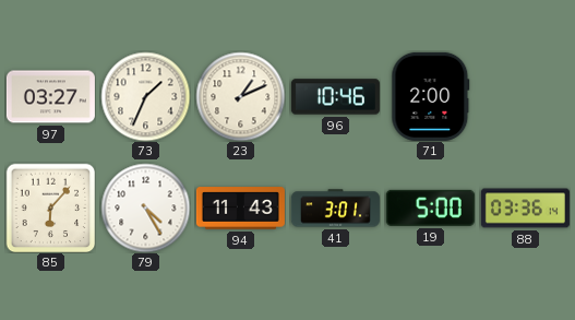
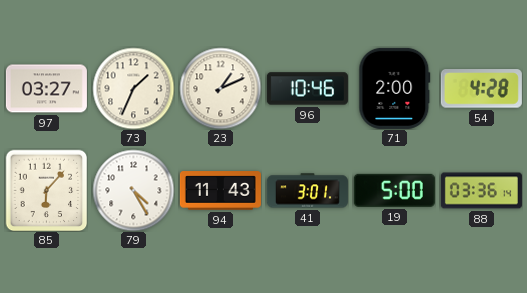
54: none -> 4:28
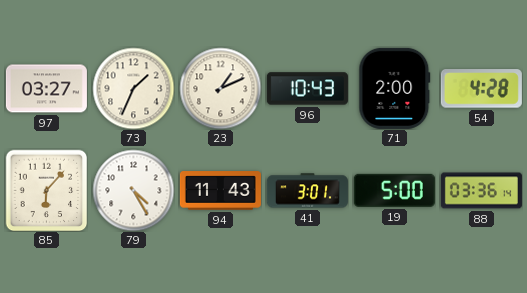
96: 10:46 -> 10:43
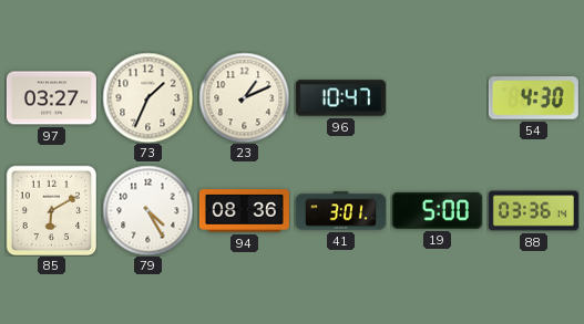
96: 10:43 -> 10:47
71: 2:00 -> none
54: 4:28 -> 4:30
85: 6:07 -> 6:10
94: 11:43 -> 08:36
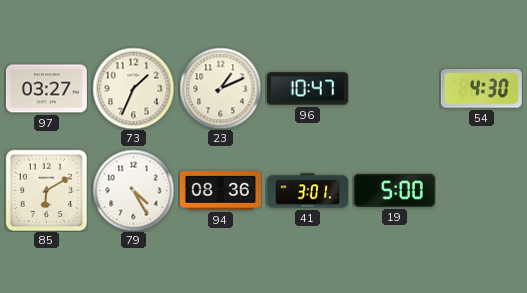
88: 03:36 -> none
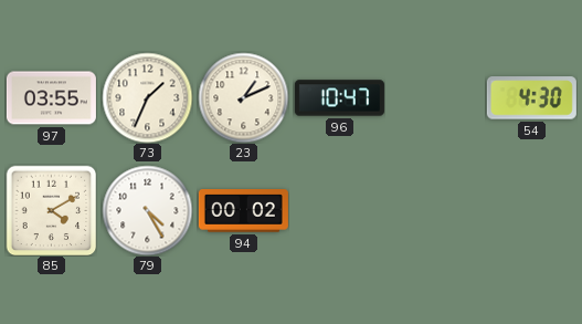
97: 03:27 -> 03:55
85: 6:10 -> 4:10
94: 08:36 -> 00:02
41: 3:01 -> none
19: 5:00 -> none
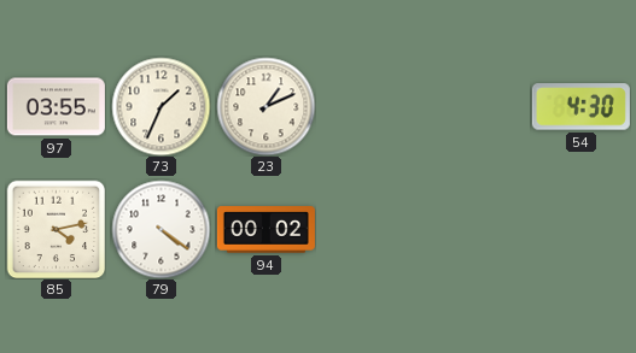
96: 10:47 -> none
85: 4:10 -> 4:13
79: 4:25 -> 4:21
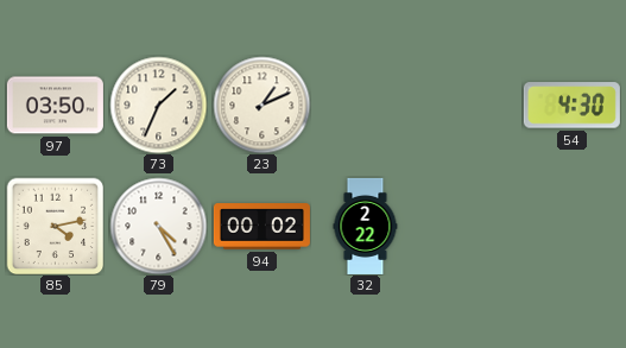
97: 03:55 -> 03:50
79: 4:21 -> 4:25
32: none -> 2:22
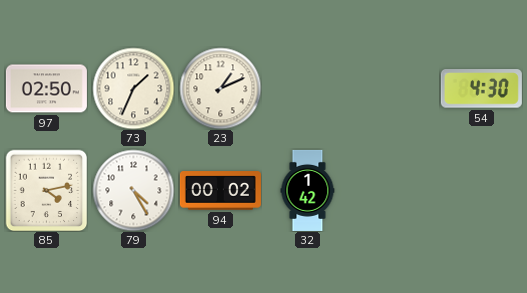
97: 03:50 -> 02:50
32: 2:22 -> 1:42
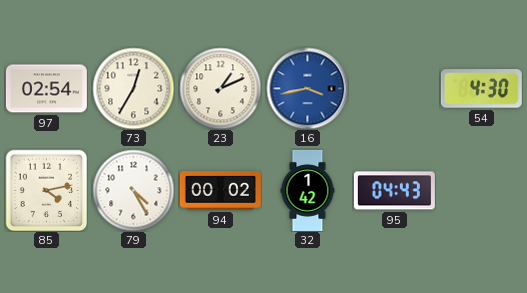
97: 02:50 -> 02:54
73: 1:34 -> 12:35
16: none -> 3:43
95: none -> 04:43
